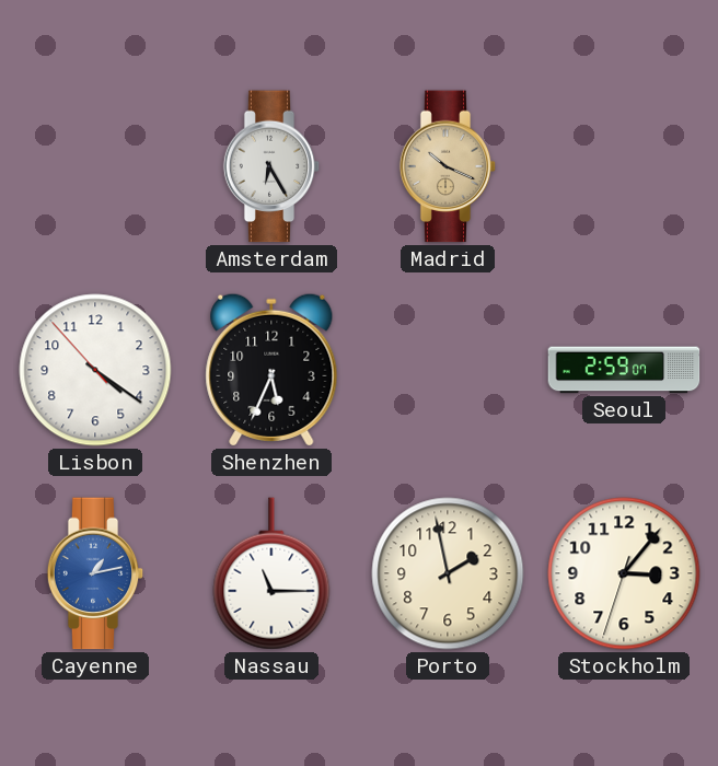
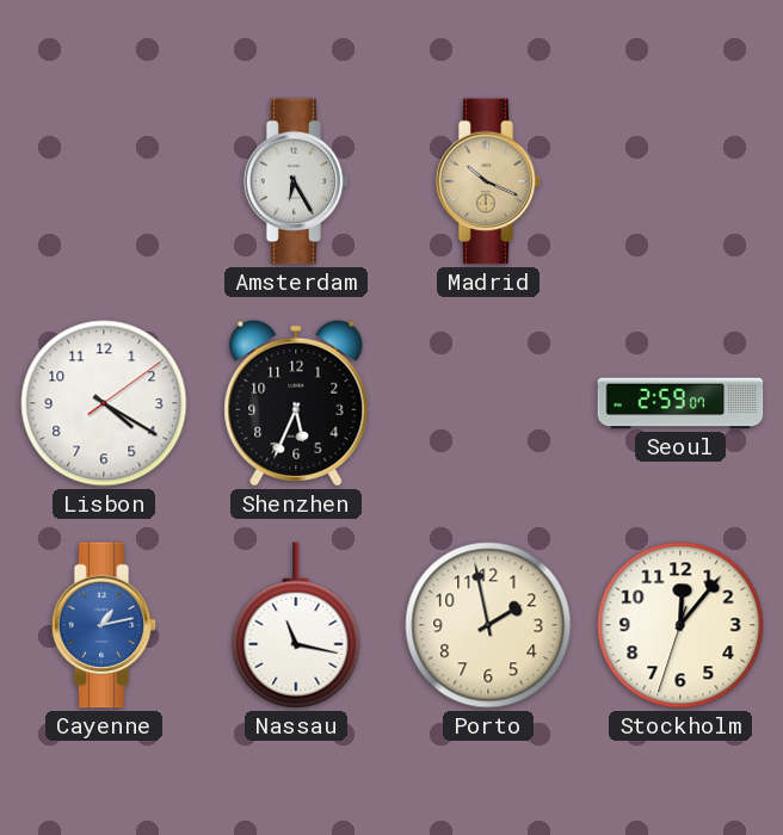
Lisbon: 4:20:53 -> 4:20:09
Nassau: 11:15 -> 11:17
Stockholm: 3:06 -> 12:06
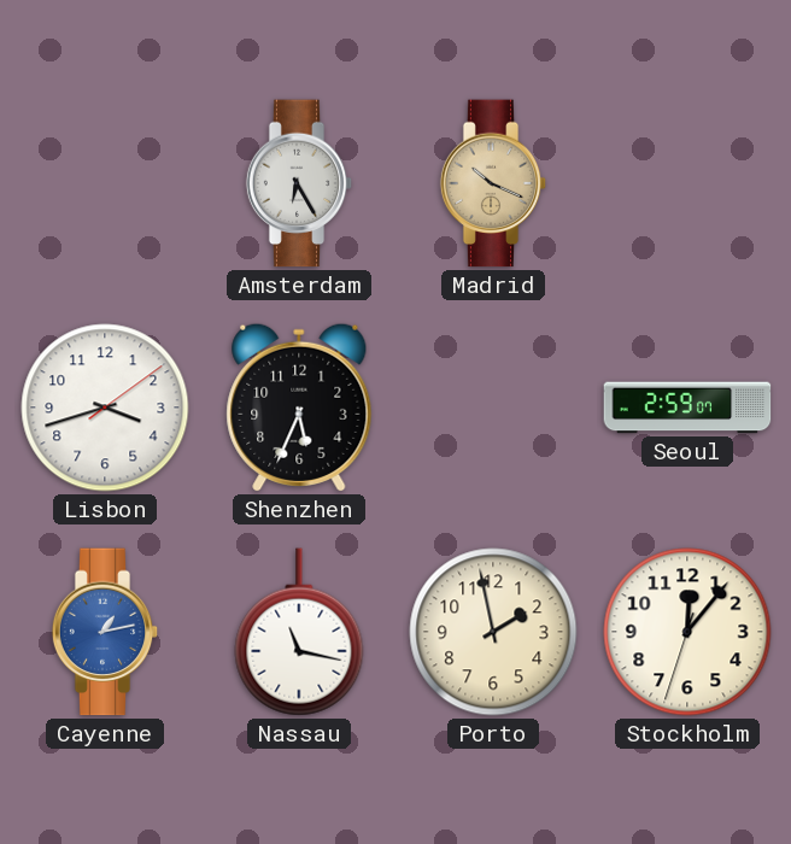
Lisbon: 4:20 -> 3:42
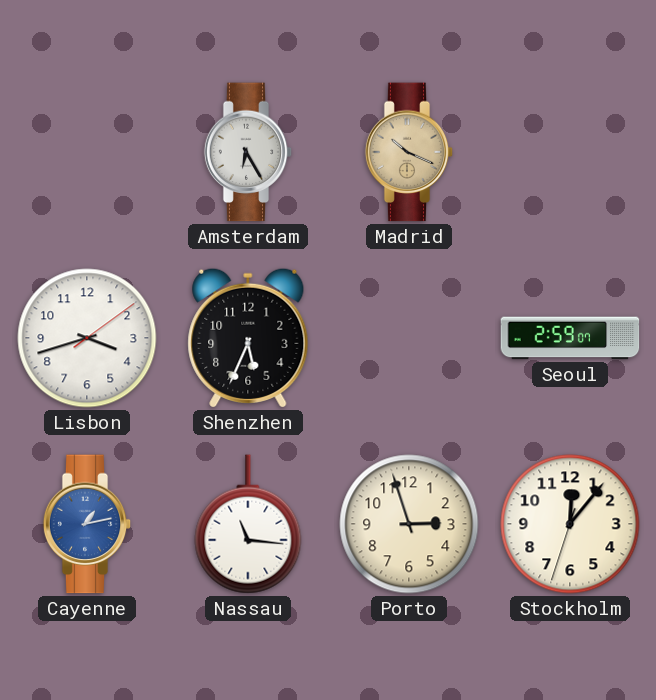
Nassau: 11:17 -> 11:16
Porto: 1:58 -> 2:57
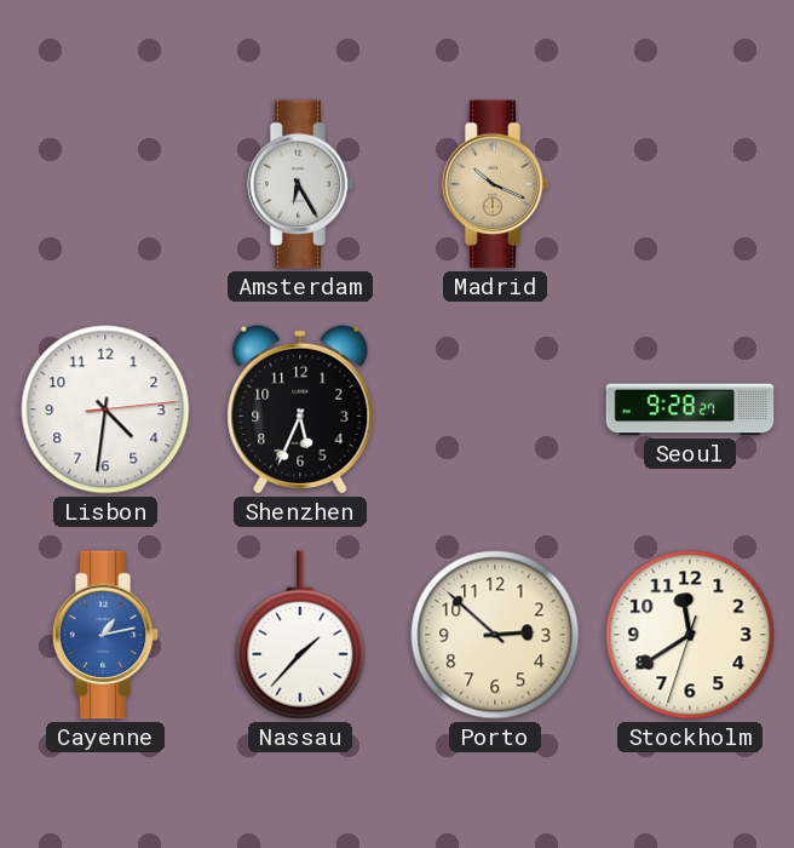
Lisbon: 3:42 -> 4:31
Seoul: 2:59 -> 9:28
Nassau: 11:16 -> 1:37
Porto: 2:57 -> 2:52
Stockholm: 12:06 -> 11:39
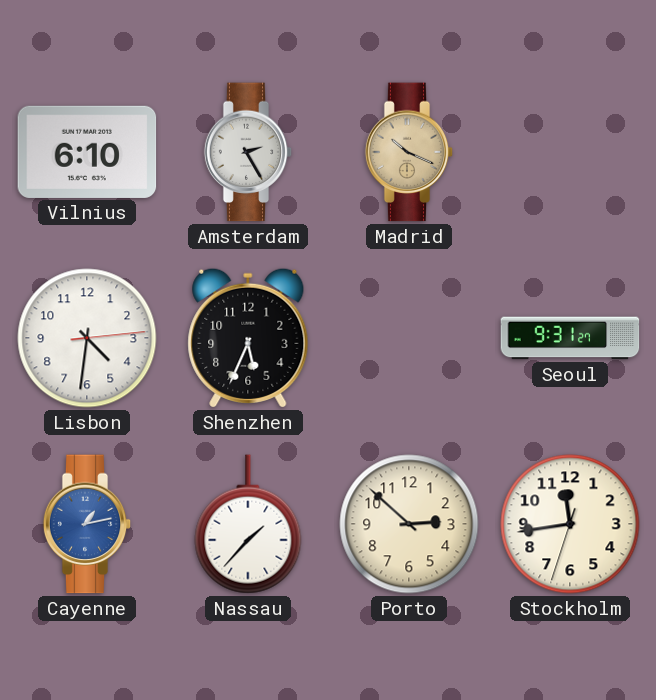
Vilnius: none -> 6:10
Amsterdam: 6:25 -> 2:25
Seoul: 9:28 -> 9:31
Stockholm: 11:39 -> 11:43
